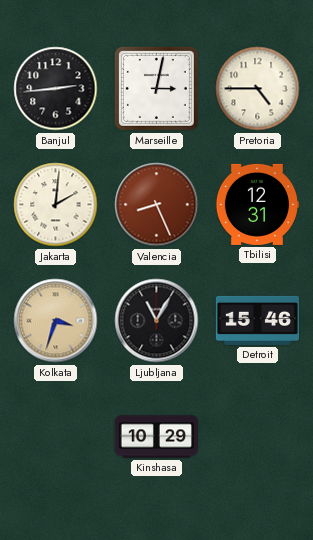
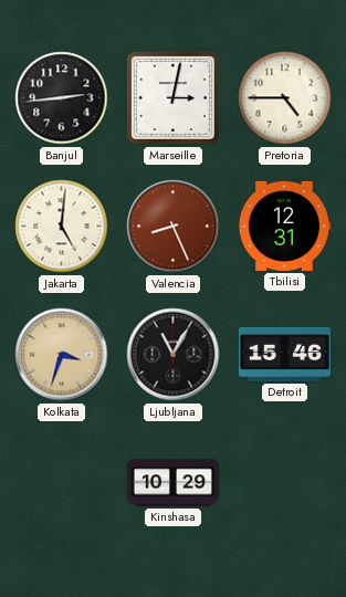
Jakarta: 2:01 -> 5:01
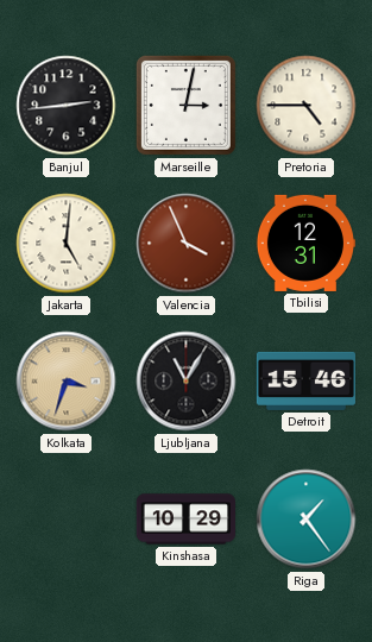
Valencia: 8:26 -> 3:56
Riga: none -> 1:24
